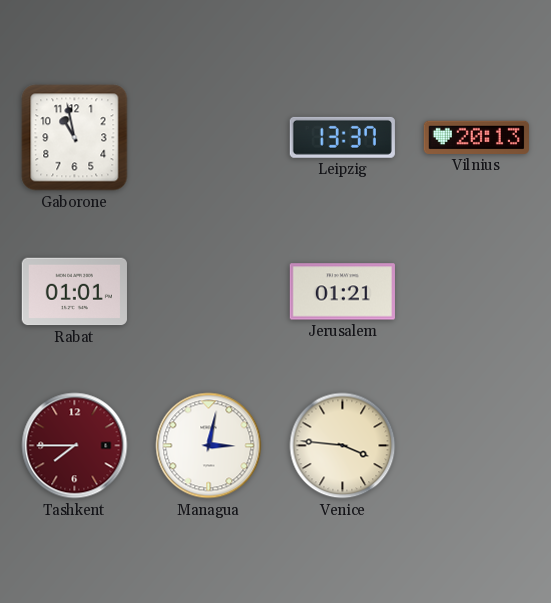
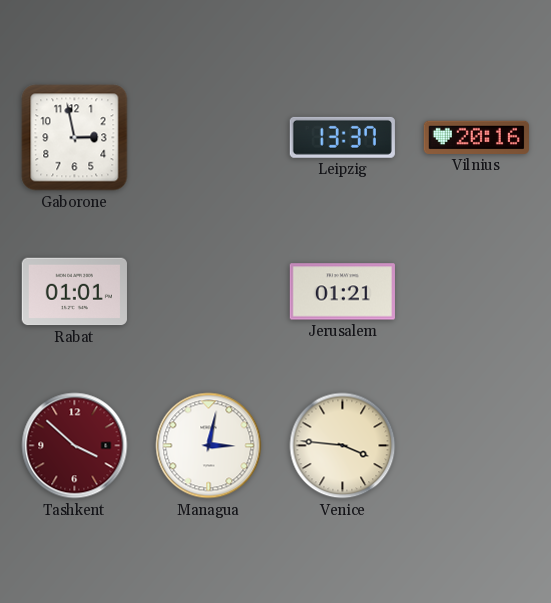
Gaborone: 10:58 -> 2:58
Vilnius: 20:13 -> 20:16
Tashkent: 7:45 -> 3:52
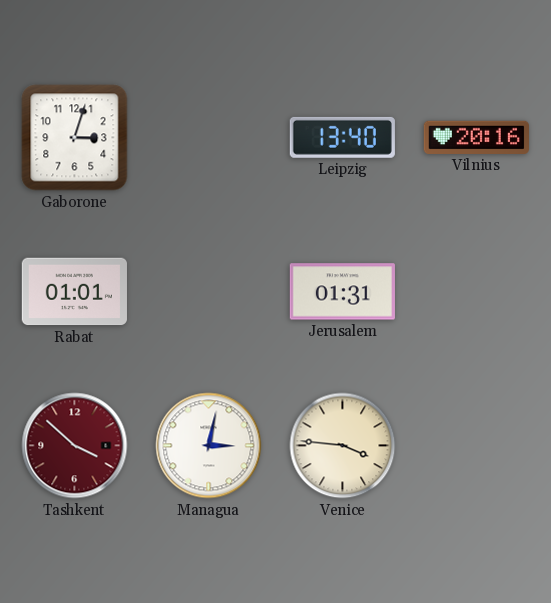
Gaborone: 2:58 -> 3:03
Leipzig: 13:37 -> 13:40
Jerusalem: 01:21 -> 01:31
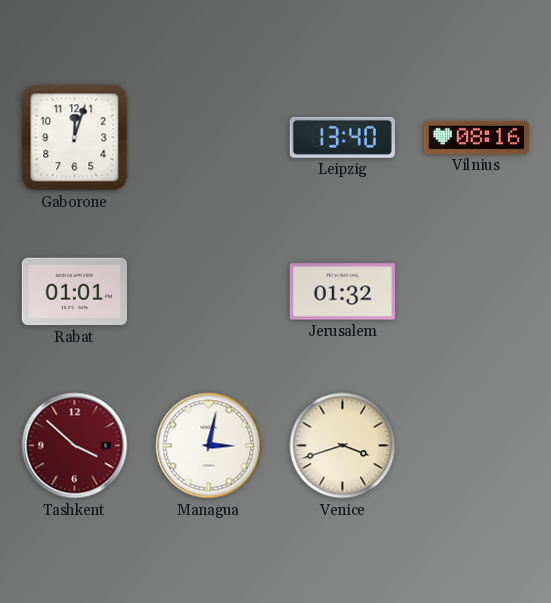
Gaborone: 3:03 -> 12:03
Vilnius: 20:16 -> 08:16
Jerusalem: 01:31 -> 01:32
Venice: 3:46 -> 3:42
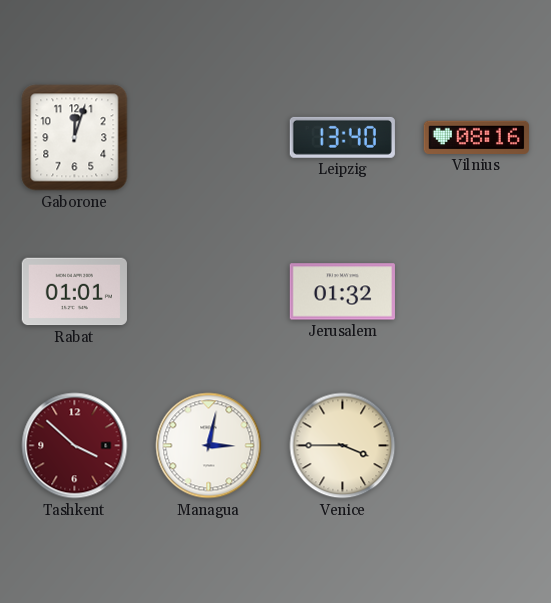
Venice: 3:42 -> 3:45
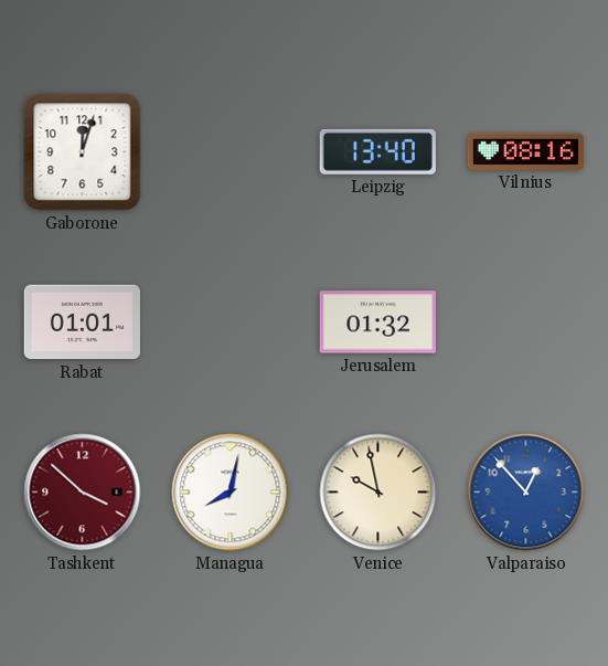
Managua: 3:02 -> 8:02
Venice: 3:45 -> 9:58
Valparaiso: none -> 12:53
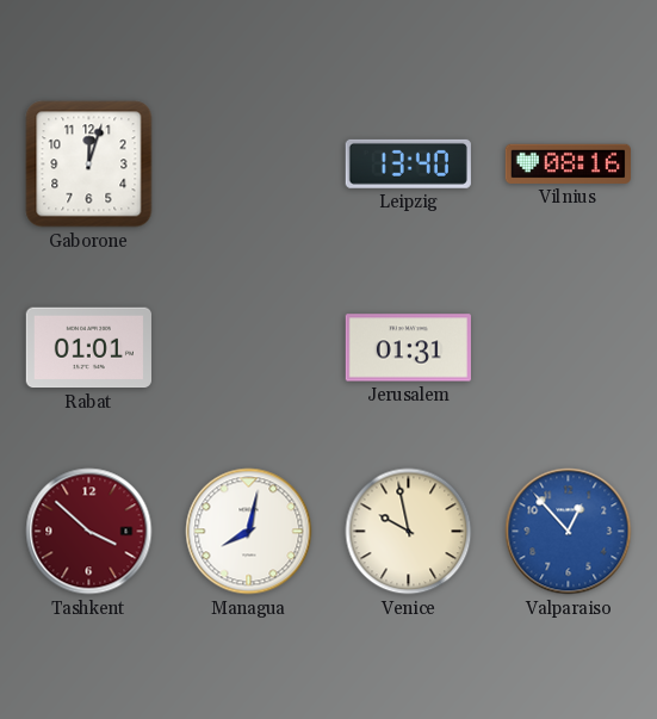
Jerusalem: 01:32 -> 01:31
